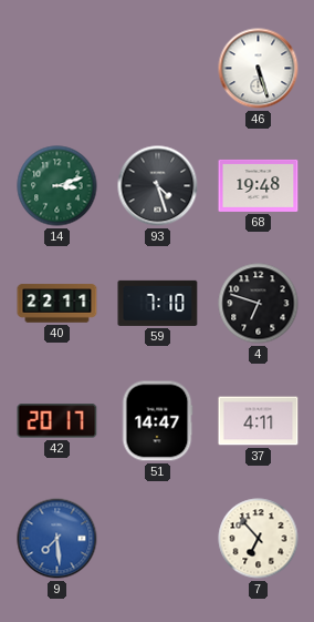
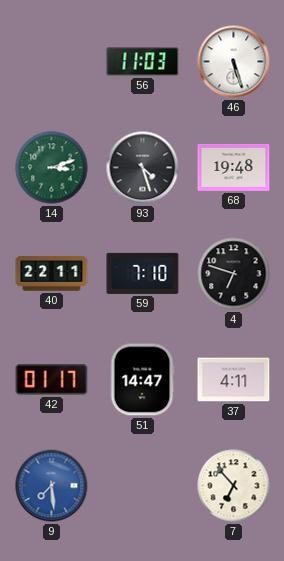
56: none -> 11:03
42: 20:17 -> 01:17
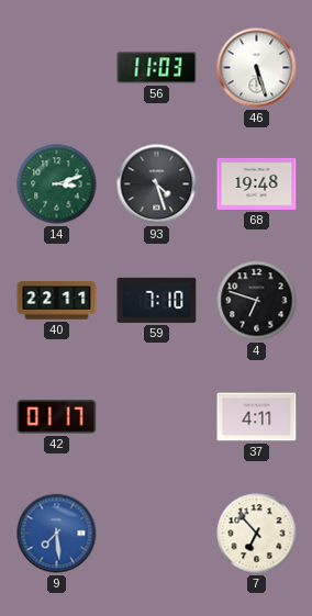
51: 14:47 -> none
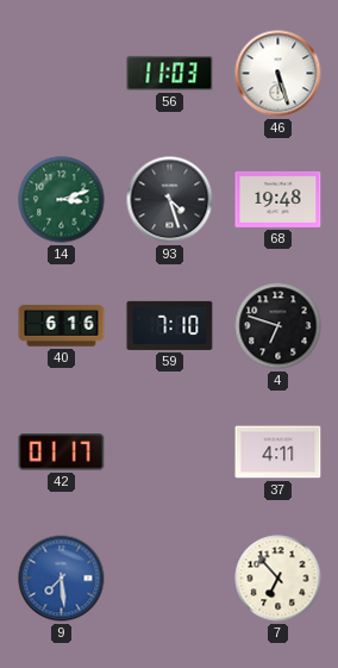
40: 22:11 -> 6:16
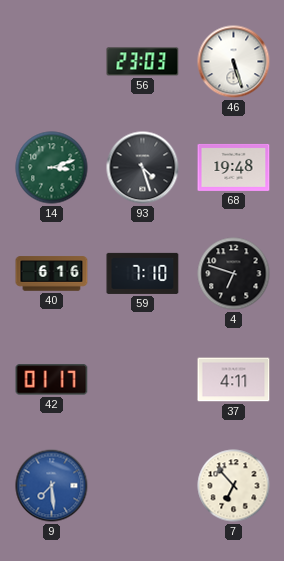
56: 11:03 -> 23:03
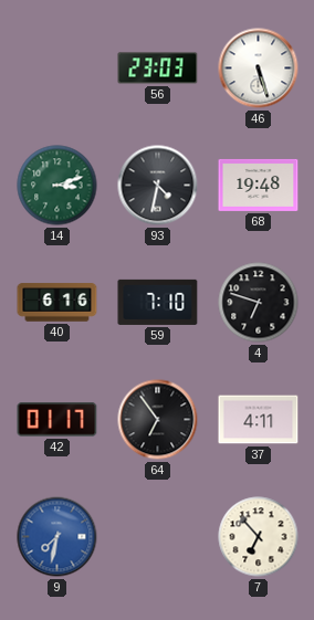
93: 4:27 -> 4:32
64: none -> 6:54
9: 7:29 -> 7:32
